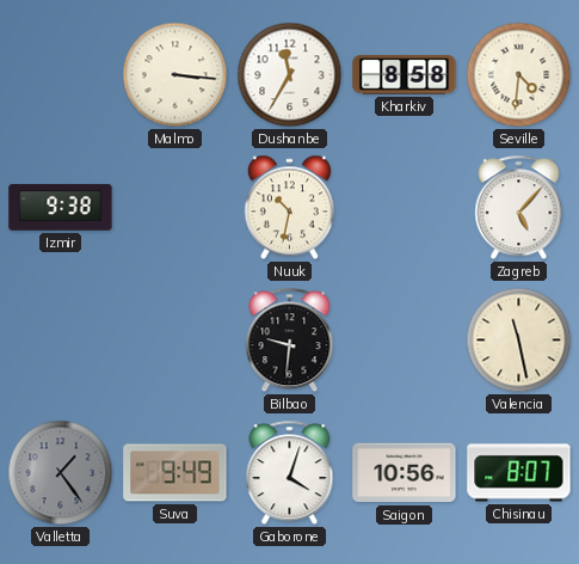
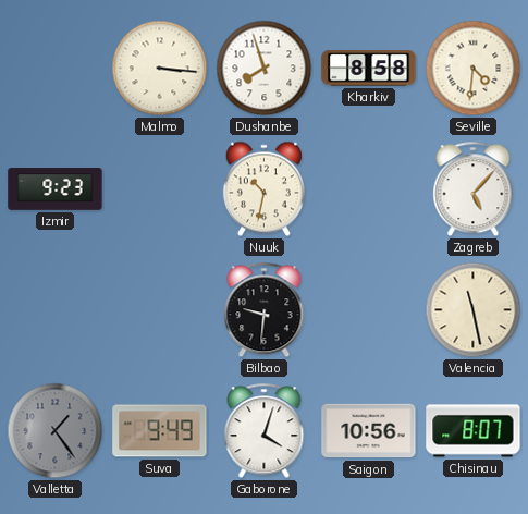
Dushanbe: 11:35 -> 7:57
Izmir: 9:38 -> 9:23
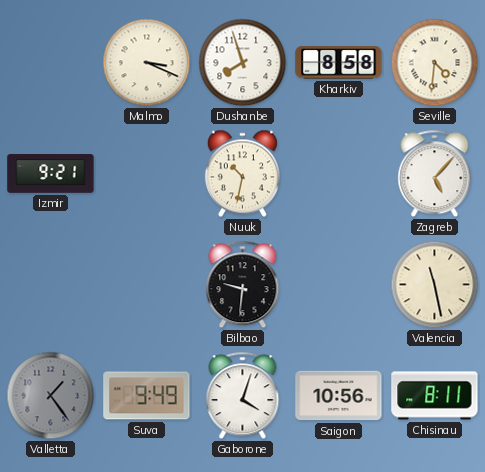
Malmo: 3:16 -> 3:19
Izmir: 9:23 -> 9:21
Chisinau: 8:07 -> 8:11
